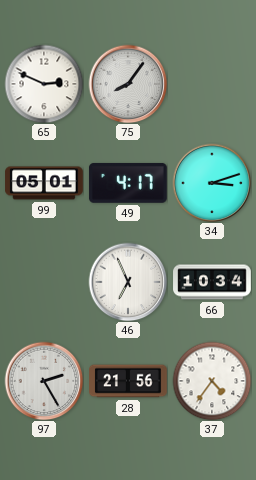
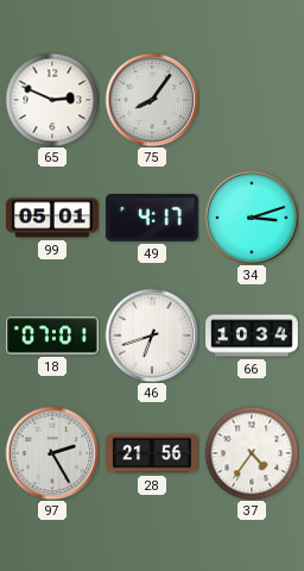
18: none -> 07:01
46: 6:56 -> 6:42
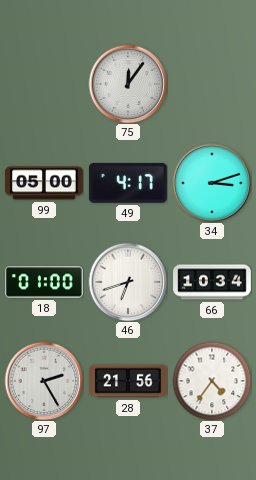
65: 2:49 -> none
75: 8:06 -> 12:06
99: 05:01 -> 05:00
18: 07:01 -> 01:00
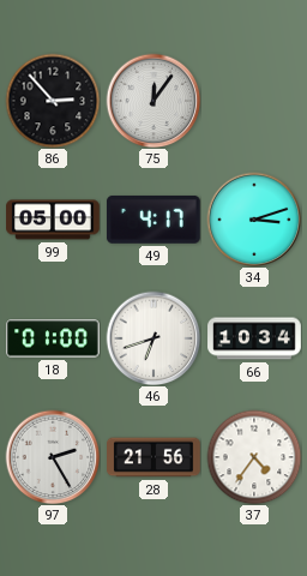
86: none -> 2:53
